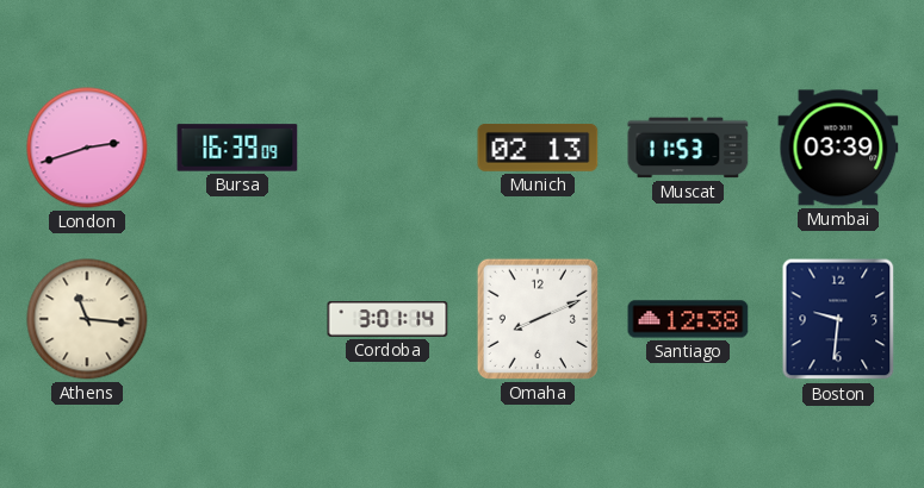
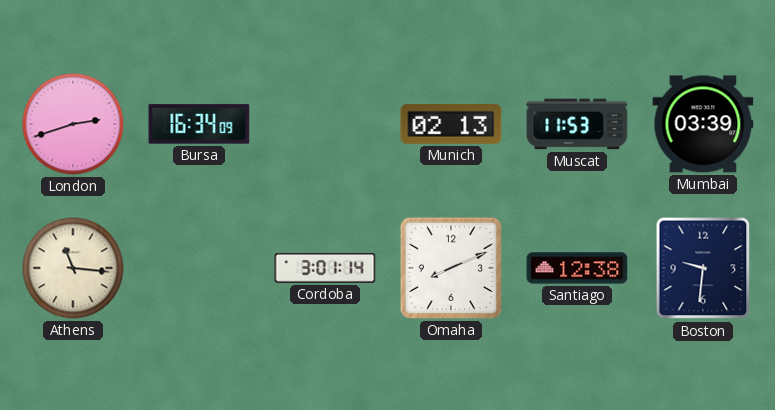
Bursa: 16:39 -> 16:34
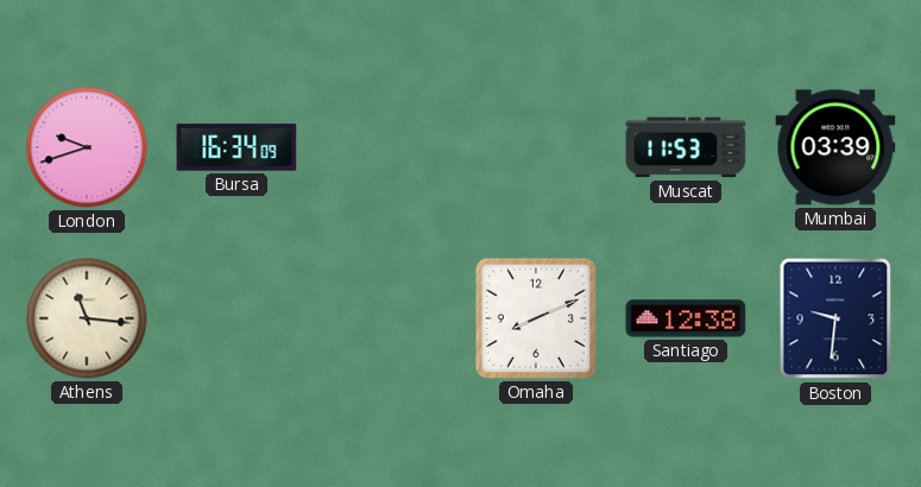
London: 2:42 -> 9:42
Munich: 02:13 -> none
Cordoba: 3:01 -> none
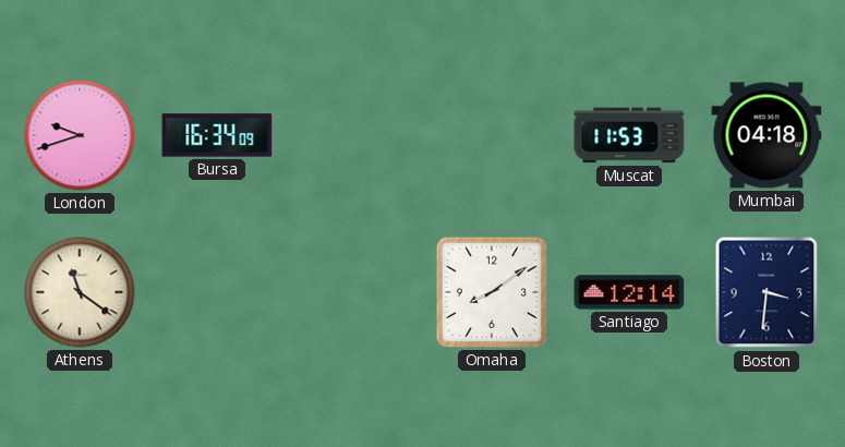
Mumbai: 03:39 -> 04:18
Athens: 11:16 -> 11:21
Omaha: 8:11 -> 8:09
Santiago: 12:38 -> 12:14
Boston: 9:31 -> 3:31
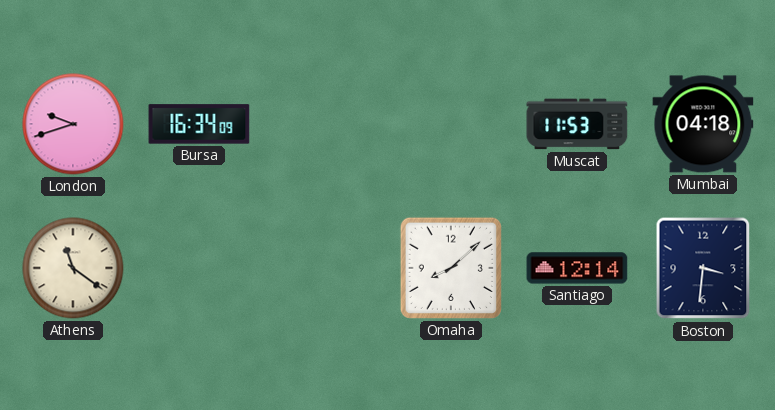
Omaha: 8:09 -> 8:08
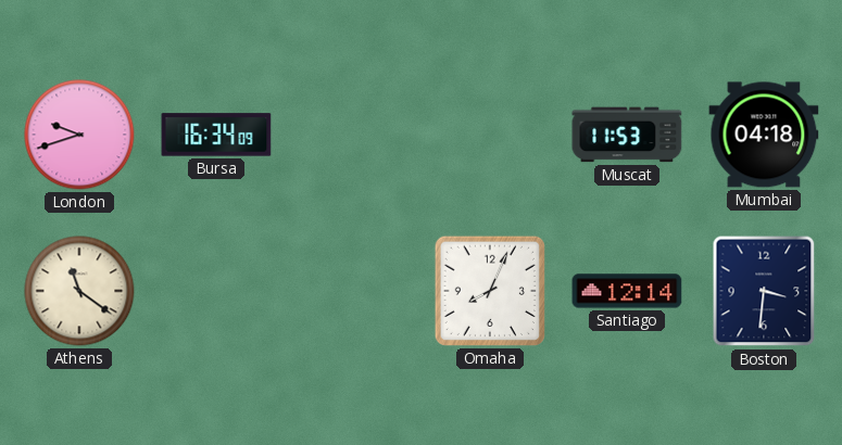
Omaha: 8:08 -> 8:04
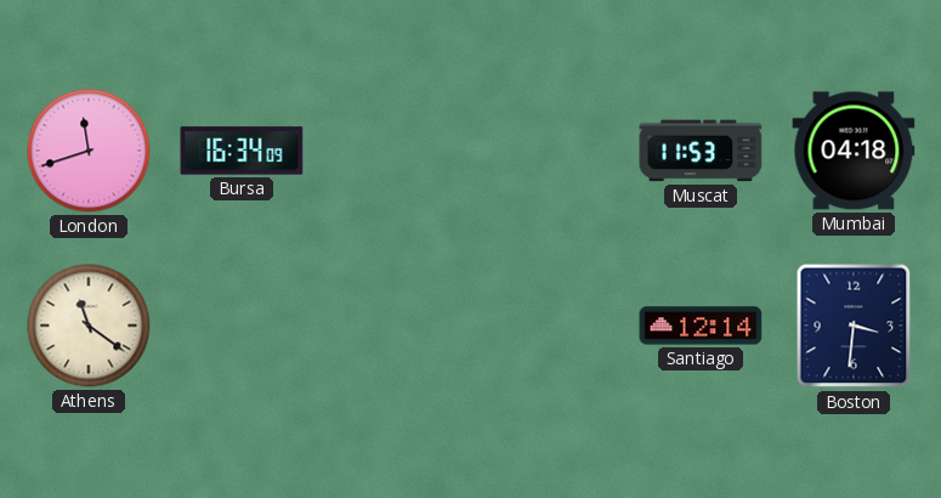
London: 9:42 -> 11:42
Omaha: 8:04 -> none
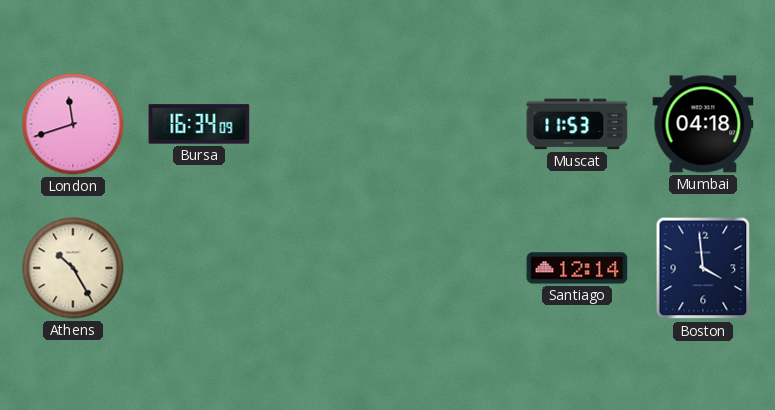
Athens: 11:21 -> 10:25
Boston: 3:31 -> 3:59
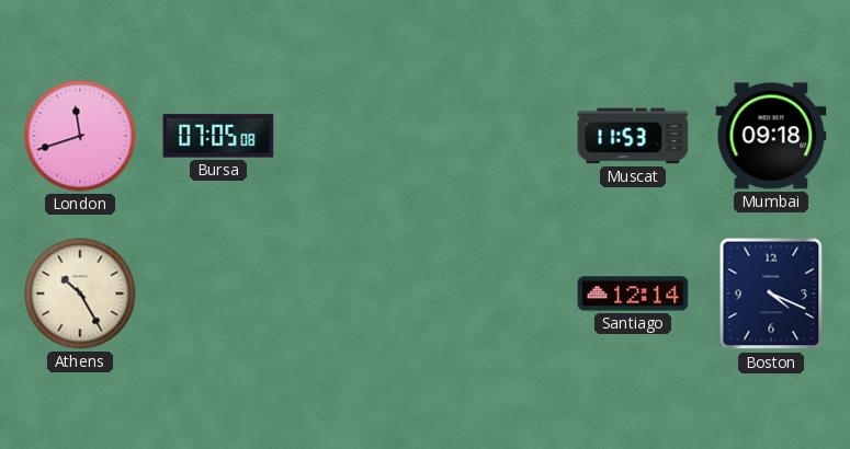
Bursa: 16:34 -> 07:05
Mumbai: 04:18 -> 09:18
Boston: 3:59 -> 4:19
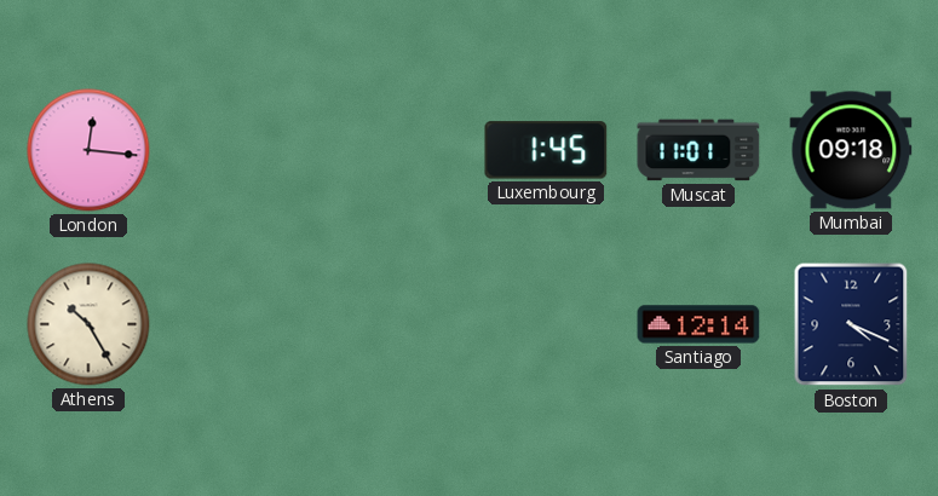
London: 11:42 -> 12:16
Bursa: 07:05 -> none
Luxembourg: none -> 1:45
Muscat: 11:53 -> 11:01
